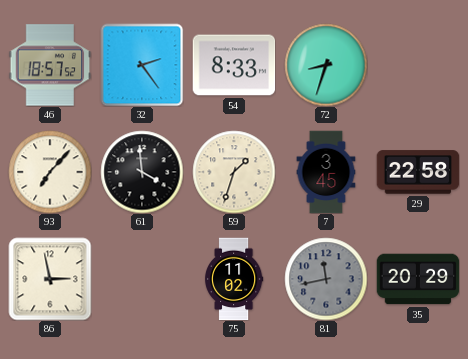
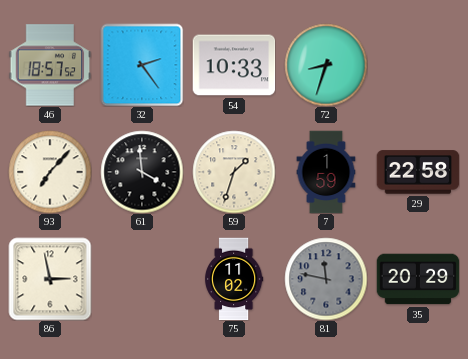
54: 8:33 -> 10:33
7: 3:45 -> 1:59
81: 11:43 -> 11:47
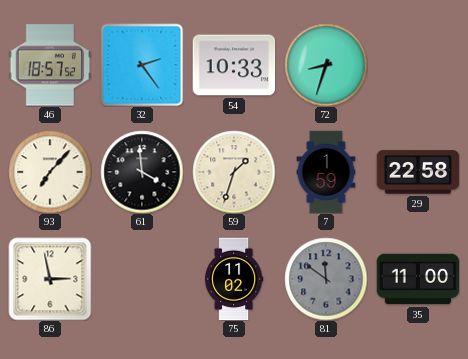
81: 11:47 -> 11:51
35: 20:29 -> 11:00
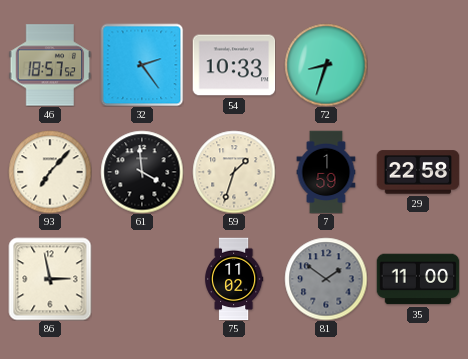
81: 11:51 -> 1:51
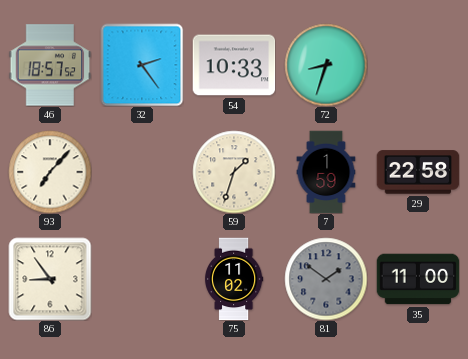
61: 3:59 -> none
86: 2:58 -> 8:54
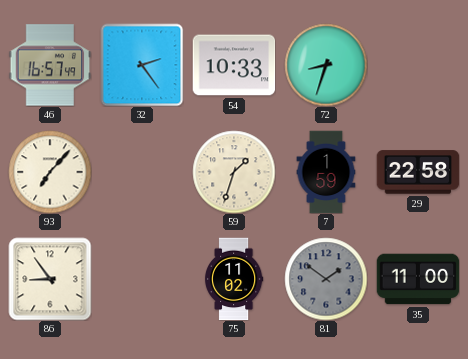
46: 18:57 -> 16:57
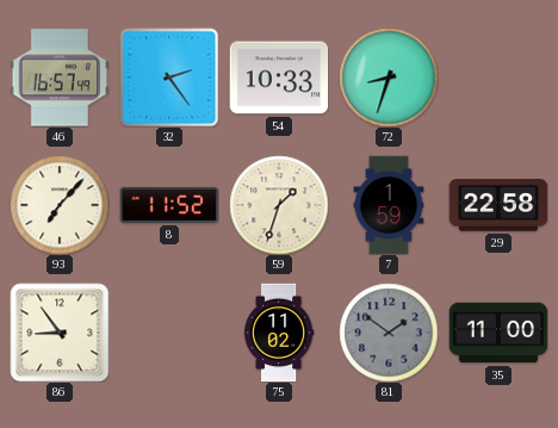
8: none -> 11:52
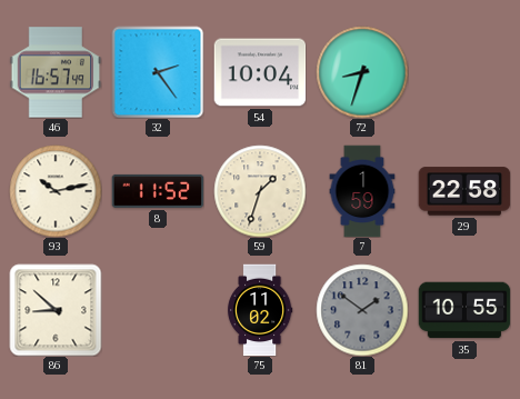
54: 10:33 -> 10:04
93: 7:07 -> 10:13
86: 8:54 -> 8:52
35: 11:00 -> 10:55
